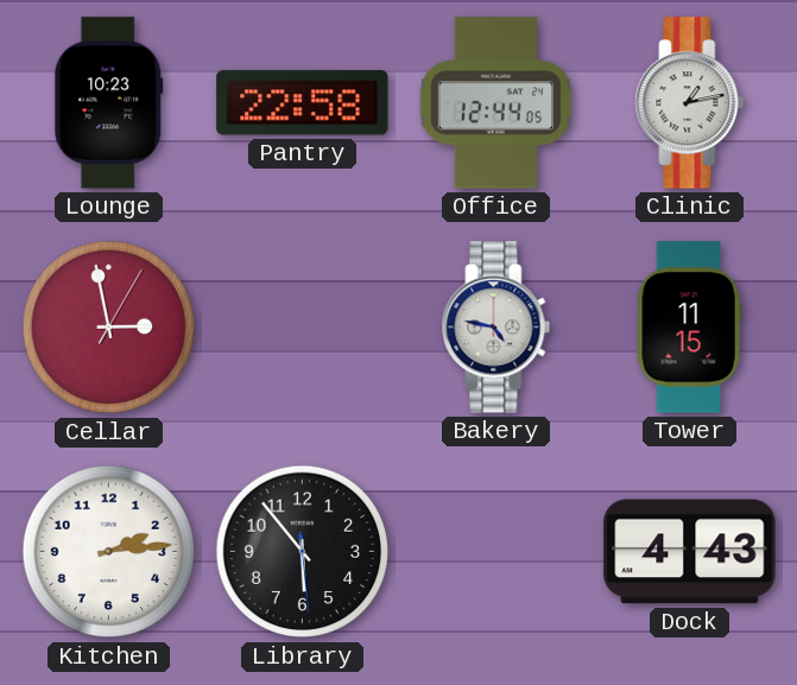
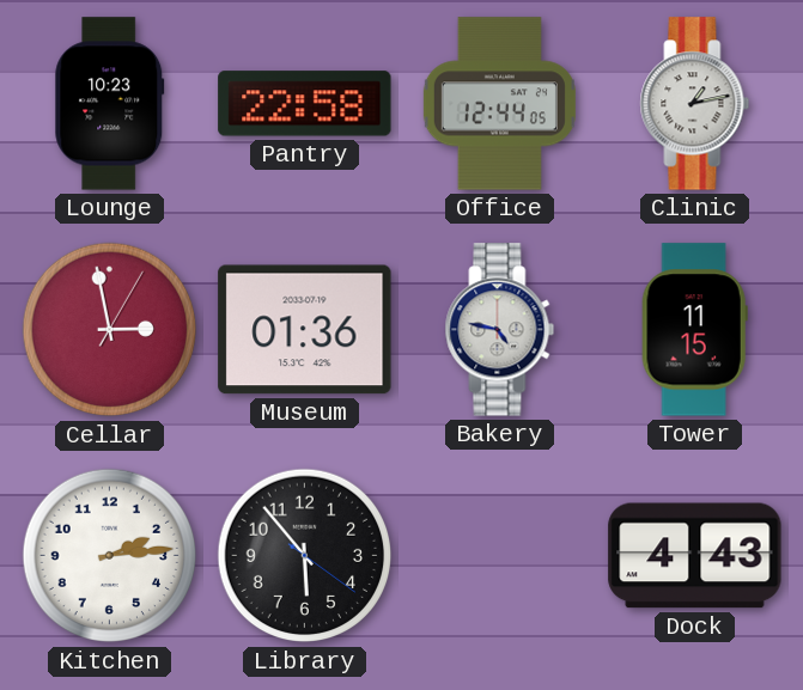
Museum: none -> 01:36
Library: 5:53:29 -> 5:53:21
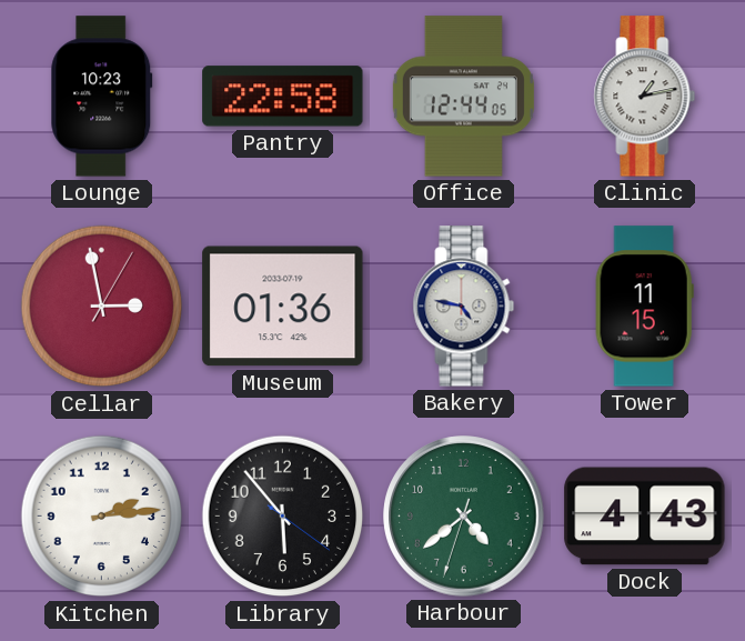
Harbour: none -> 4:38
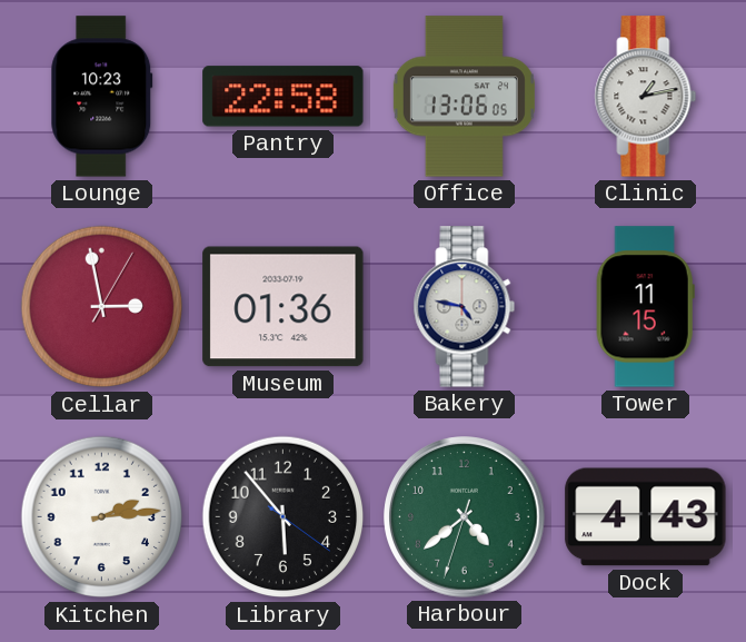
Office: 12:44 -> 13:06
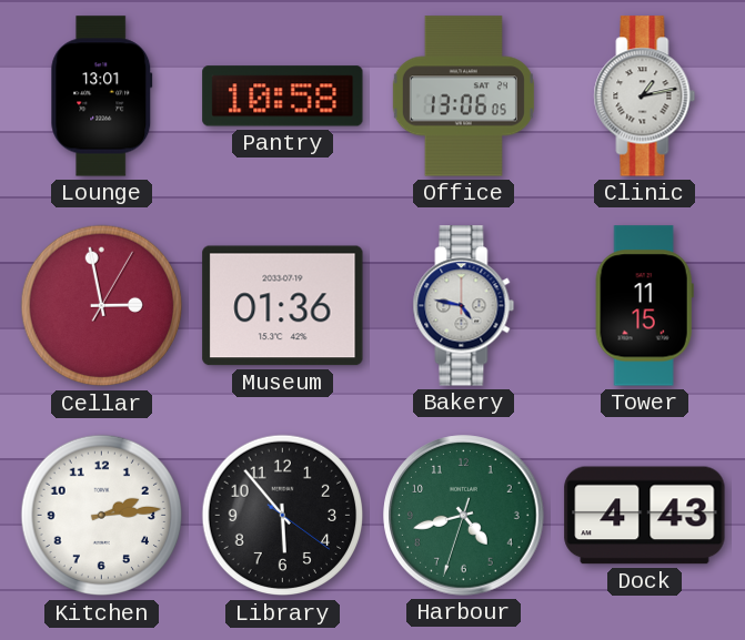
Lounge: 10:23 -> 13:01
Pantry: 22:58 -> 10:58
Harbour: 4:38 -> 4:42
